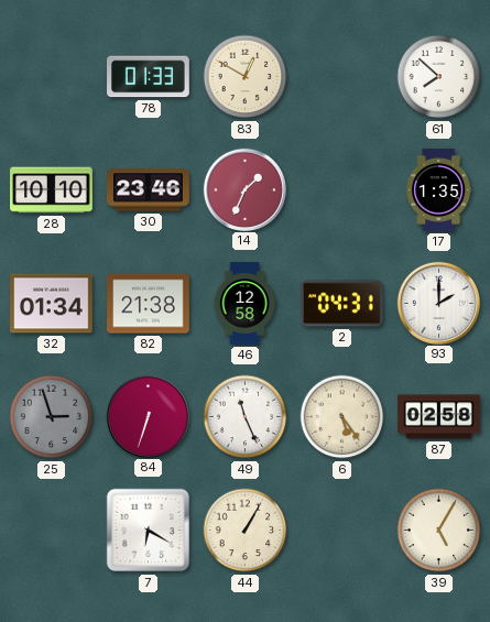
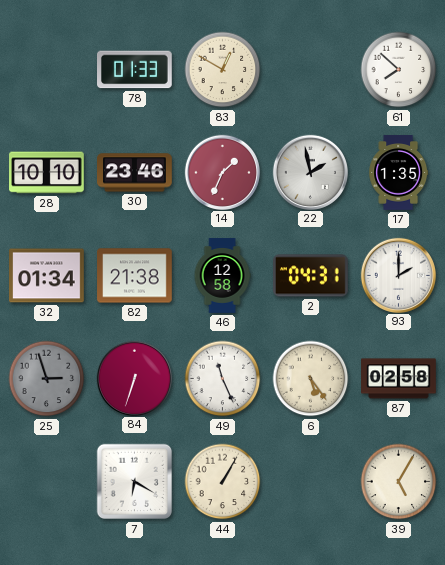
22: none -> 1:58
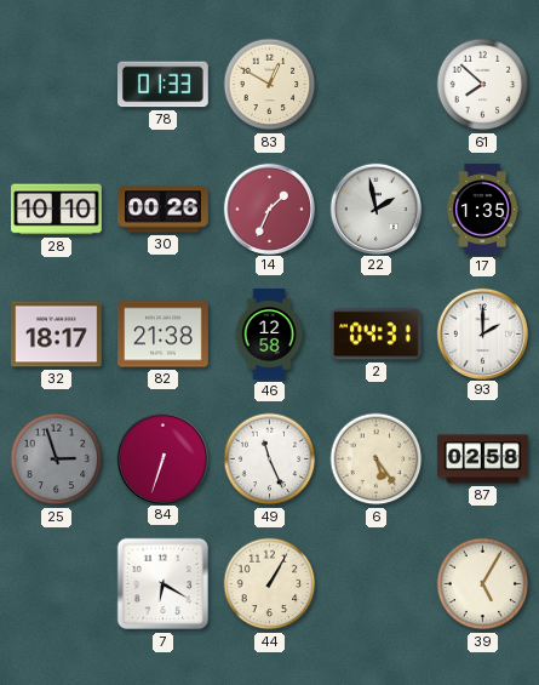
30: 23:46 -> 00:26
32: 01:34 -> 18:17
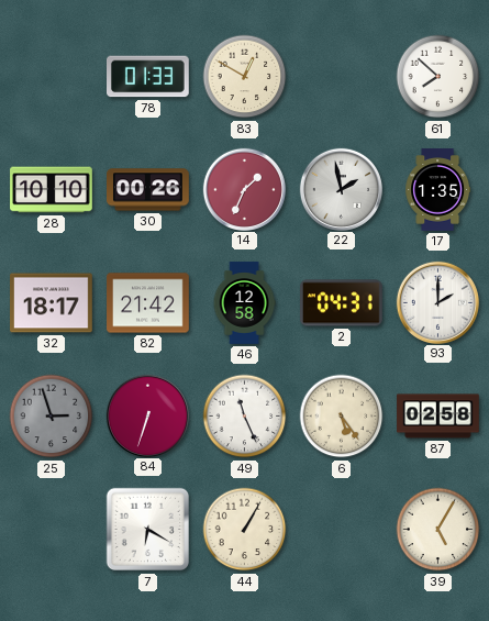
82: 21:38 -> 21:42
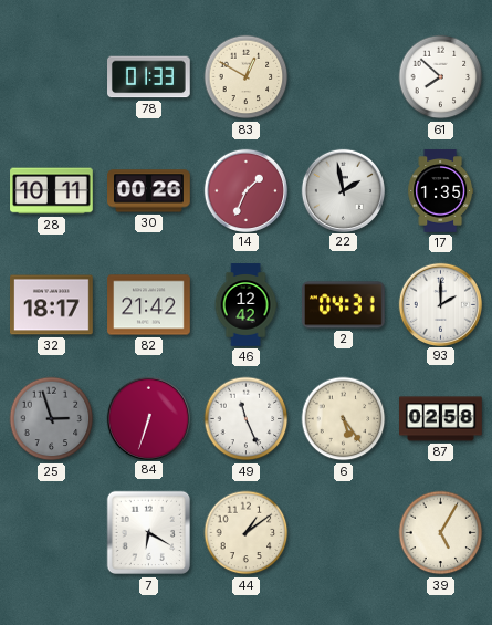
28: 10:10 -> 10:11
46: 12:58 -> 12:42
44: 1:05 -> 1:09
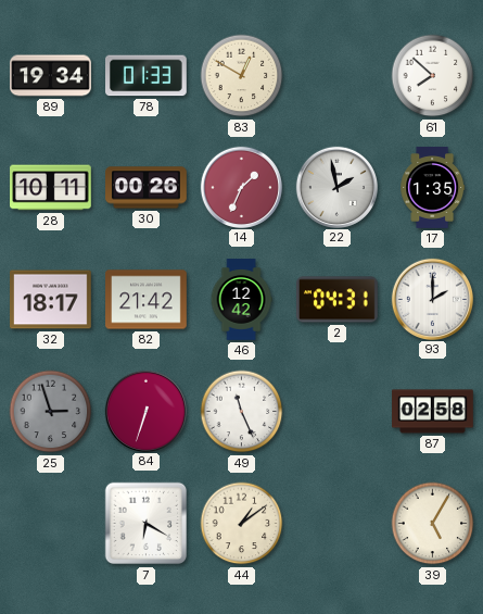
89: none -> 19:34
6: 5:24 -> none
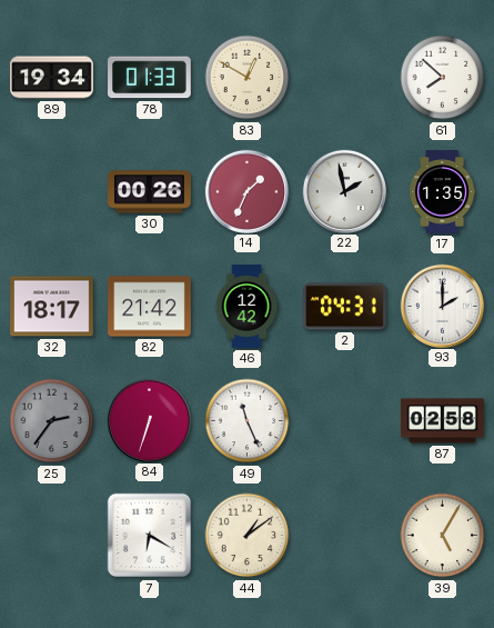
28: 10:11 -> none
25: 2:57 -> 2:36
